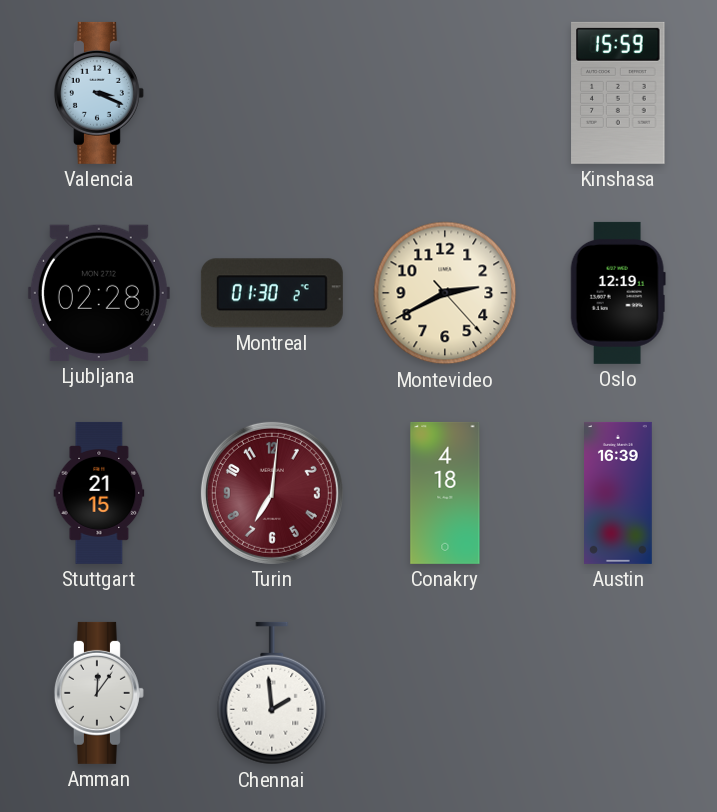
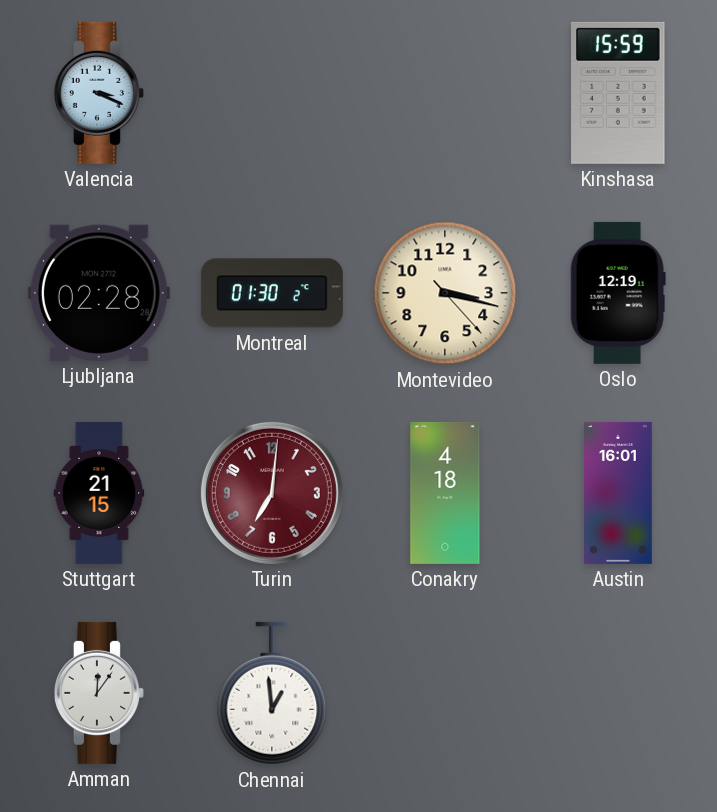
Montevideo: 2:40 -> 3:17
Austin: 16:39 -> 16:01
Chennai: 1:59 -> 12:59
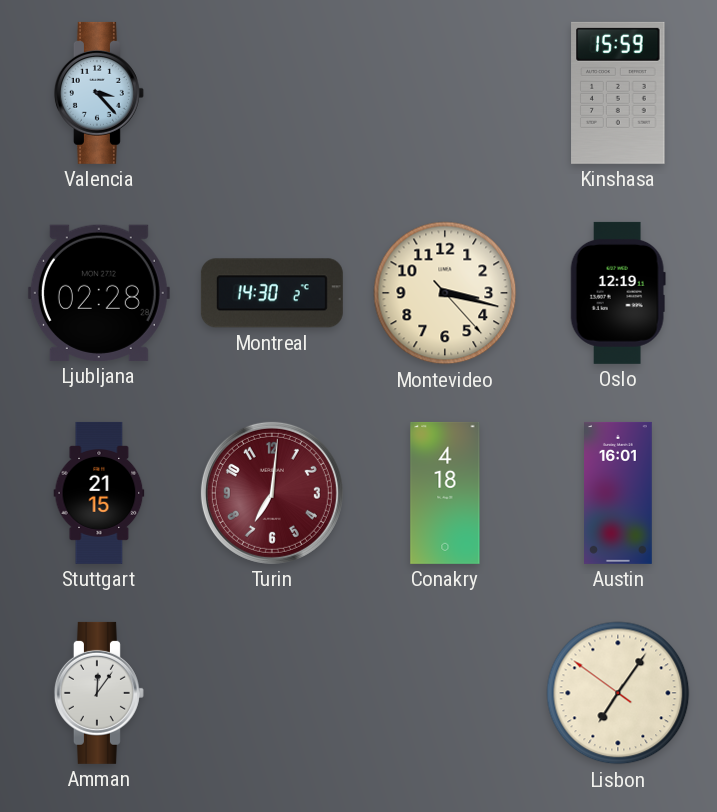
Valencia: 3:19 -> 3:23
Montreal: 01:30 -> 14:30
Chennai: 12:59 -> none
Lisbon: none -> 7:05
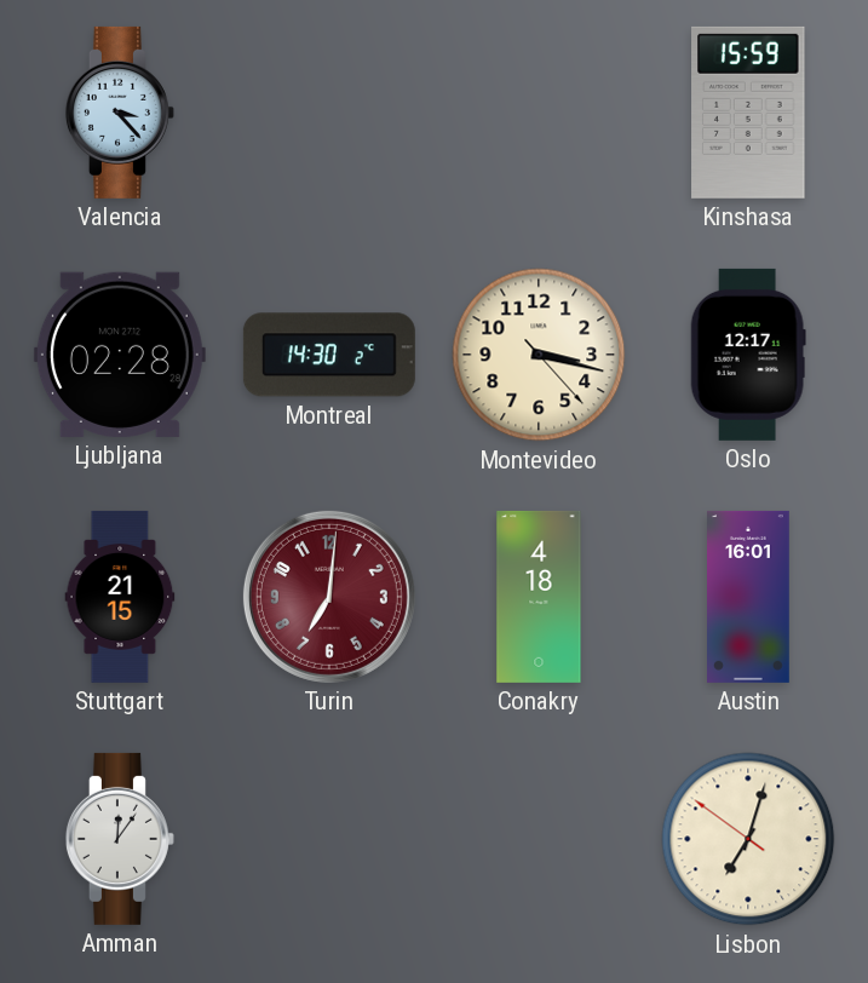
Oslo: 12:19 -> 12:17
Lisbon: 7:05 -> 7:02
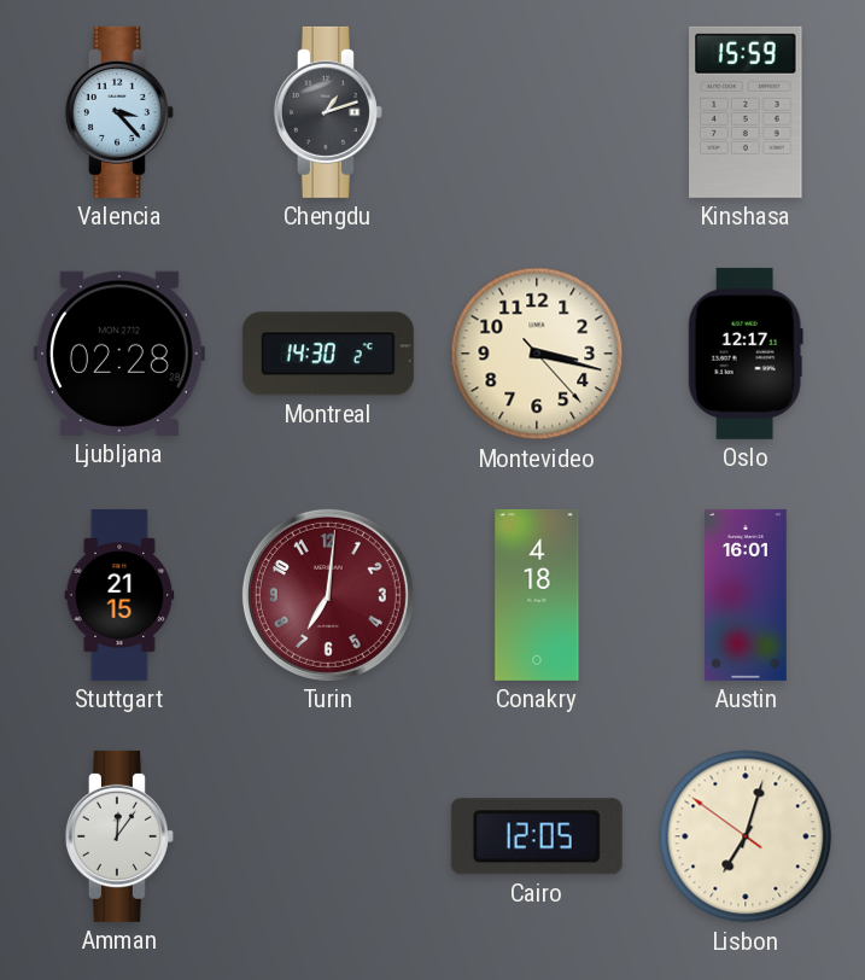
Chengdu: none -> 1:12
Cairo: none -> 12:05
